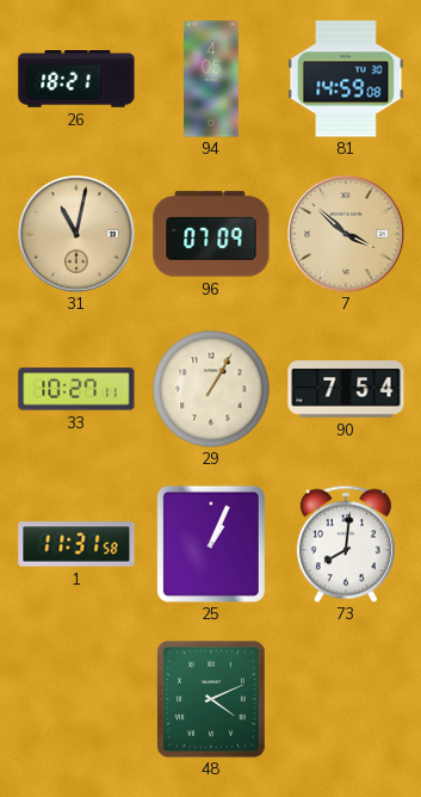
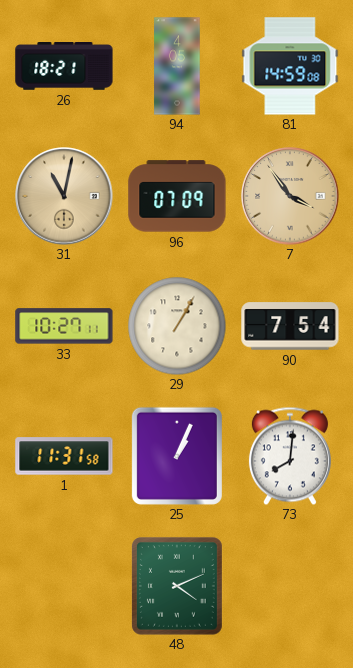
7: 3:52 -> 3:54
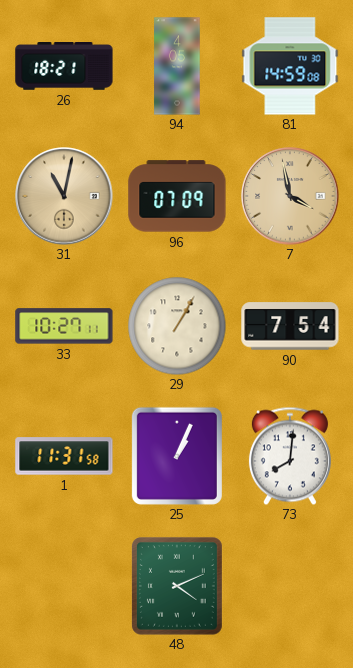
7: 3:54 -> 3:58
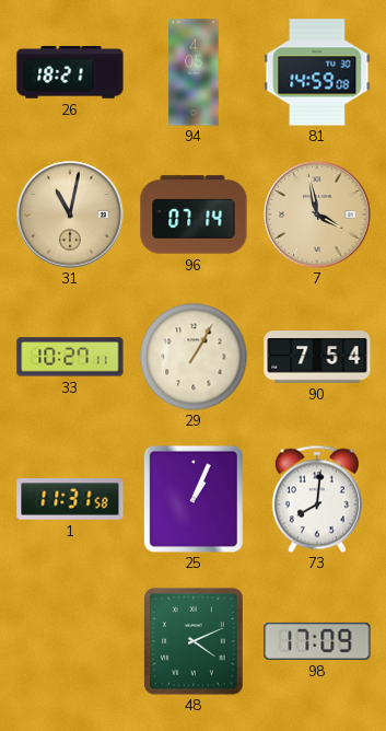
96: 07:09 -> 07:14
98: none -> 17:09
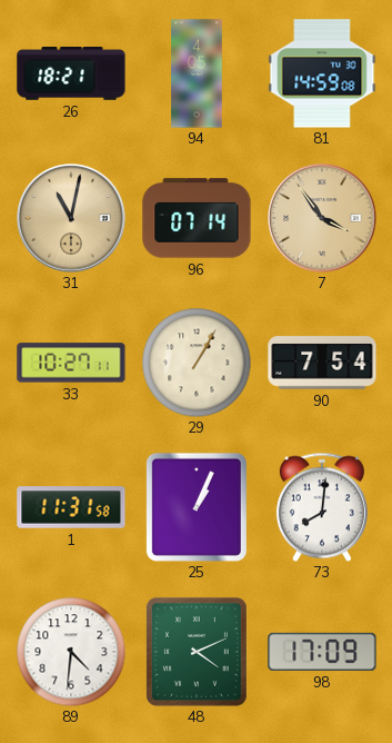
7: 3:58 -> 3:54
89: none -> 4:31
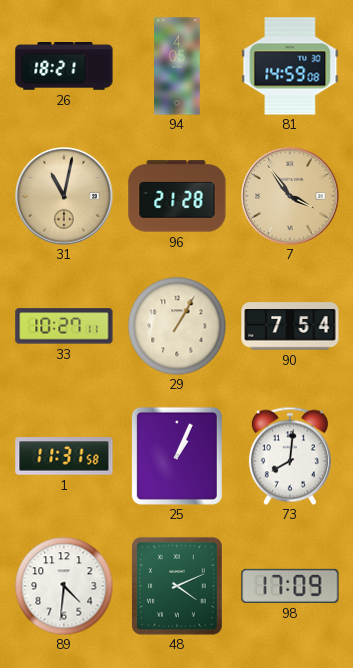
96: 07:14 -> 21:28
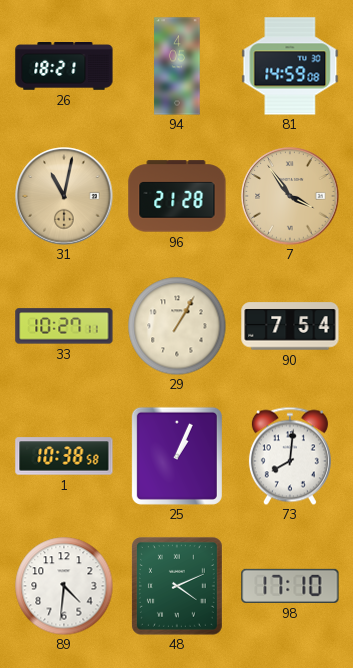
1: 11:31 -> 10:38
98: 17:09 -> 17:10
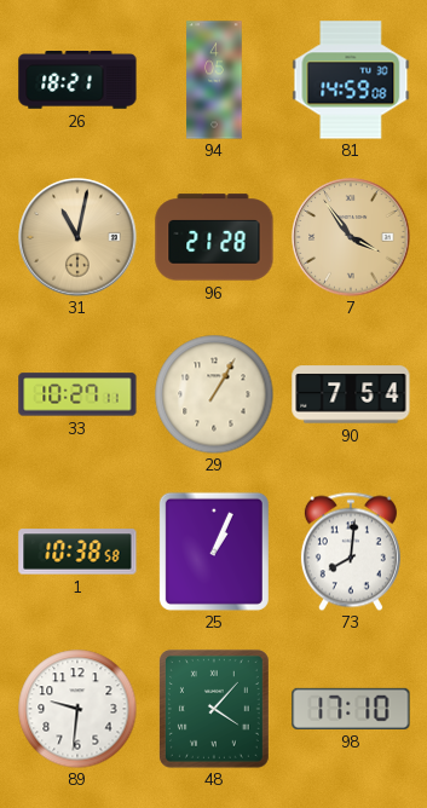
89: 4:31 -> 9:31
48: 4:11 -> 4:07
